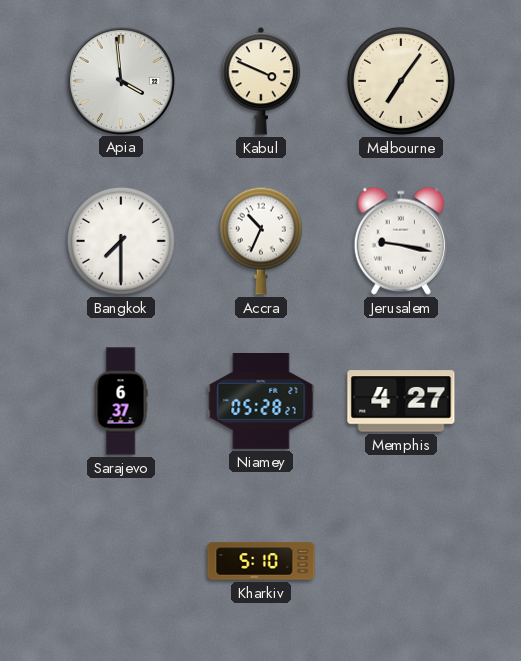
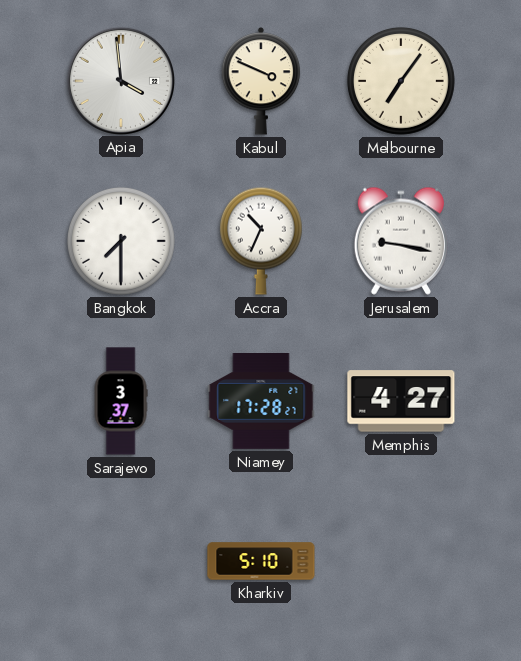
Sarajevo: 6:37 -> 3:37
Niamey: 05:28 -> 17:28
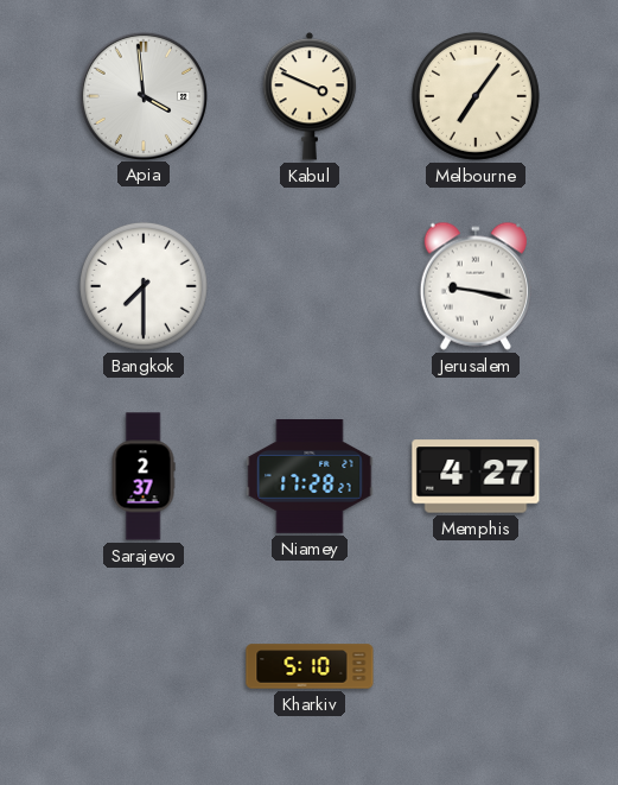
Accra: 10:34 -> none
Sarajevo: 3:37 -> 2:37
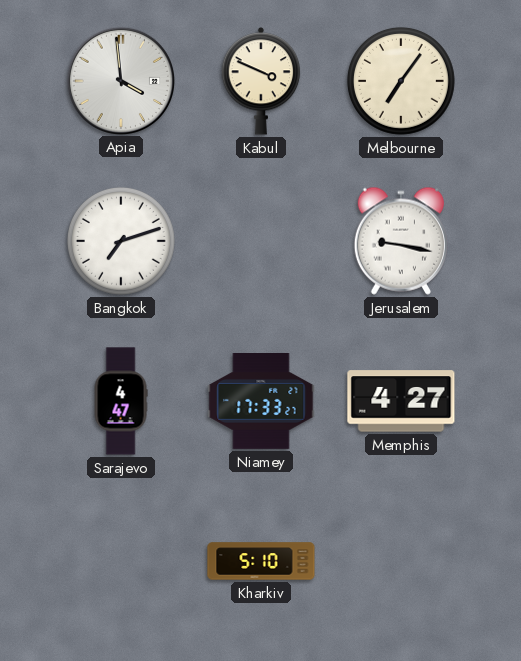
Bangkok: 7:30 -> 7:12
Sarajevo: 2:37 -> 4:47
Niamey: 17:28 -> 17:33
